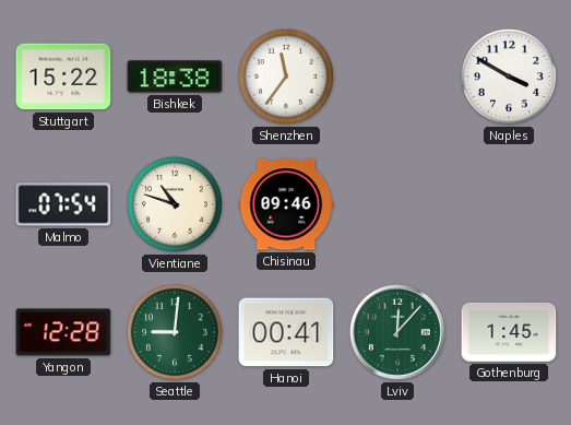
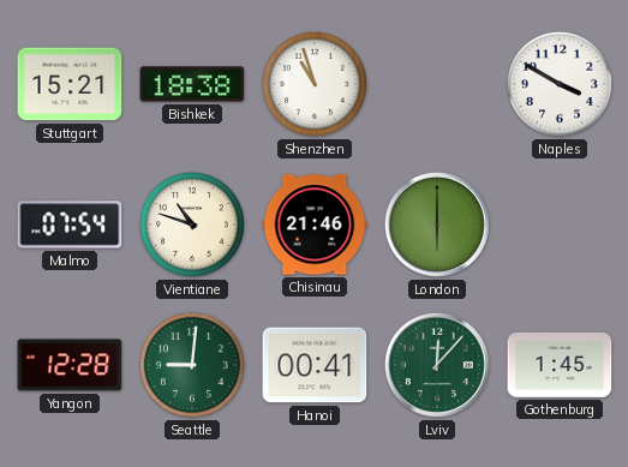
Stuttgart: 15:22 -> 15:21
Shenzhen: 11:36 -> 10:57
Chisinau: 09:46 -> 21:46
London: none -> 6:00
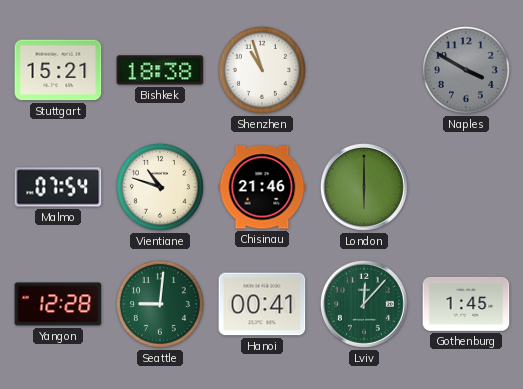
Naples dial: white -> grey
